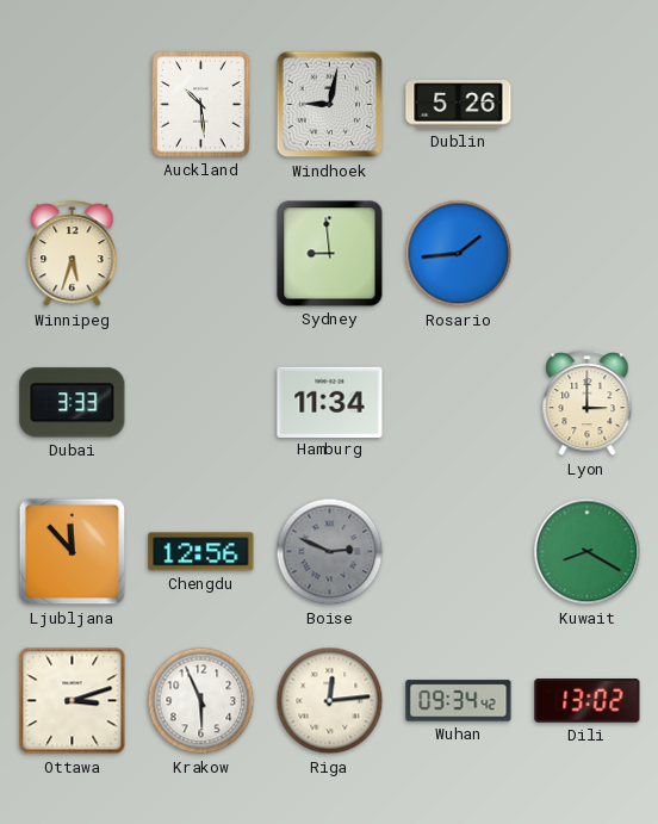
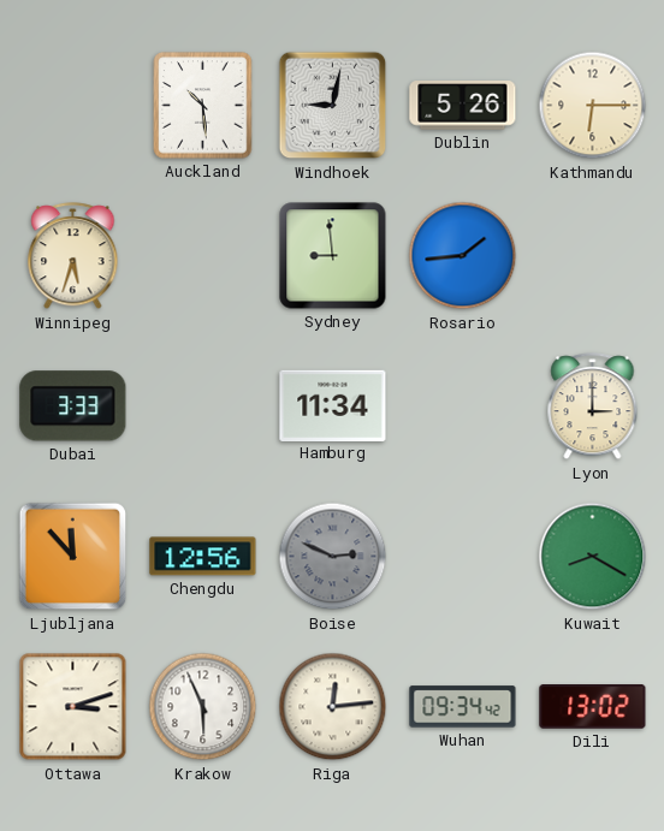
Kathmandu: none -> 6:15
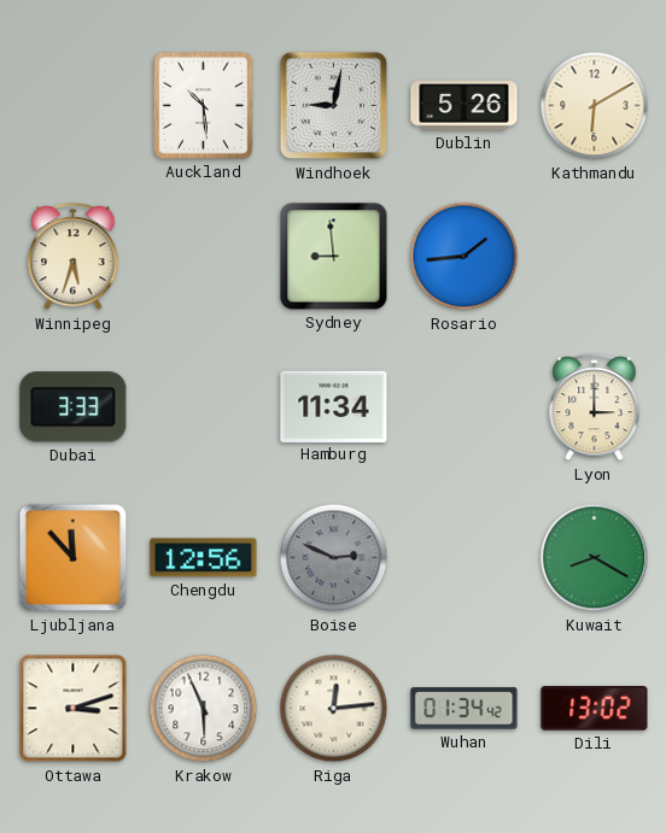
Kathmandu: 6:15 -> 6:10
Wuhan: 09:34 -> 01:34
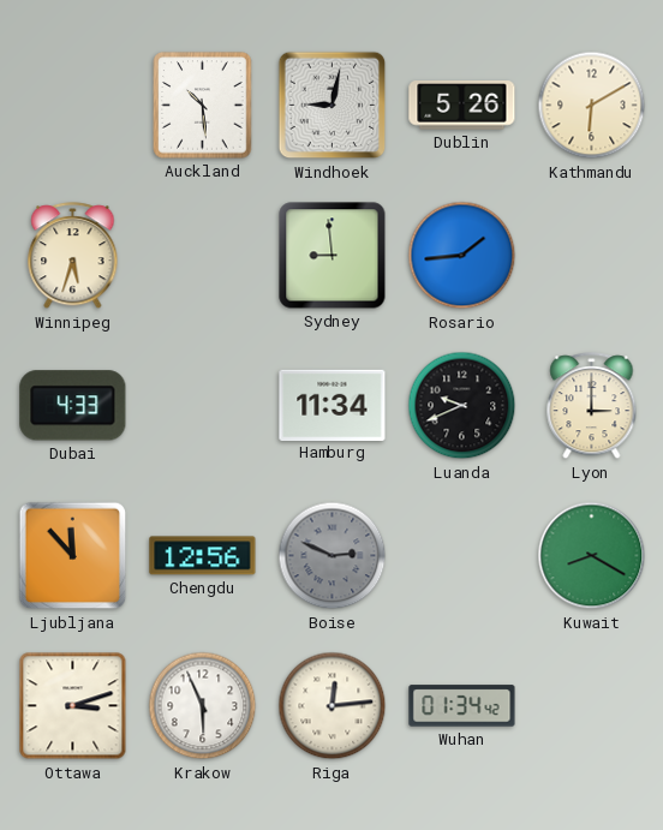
Dubai: 3:33 -> 4:33
Luanda: none -> 9:41
Dili: 13:02 -> none
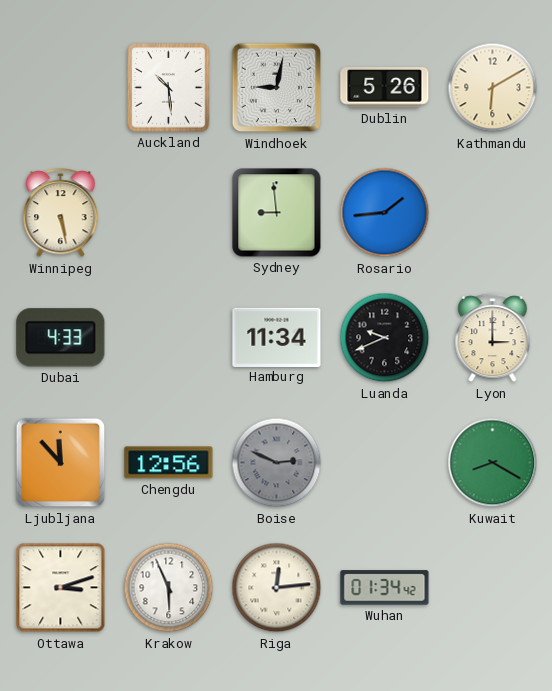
Winnipeg: 5:33 -> 5:28
